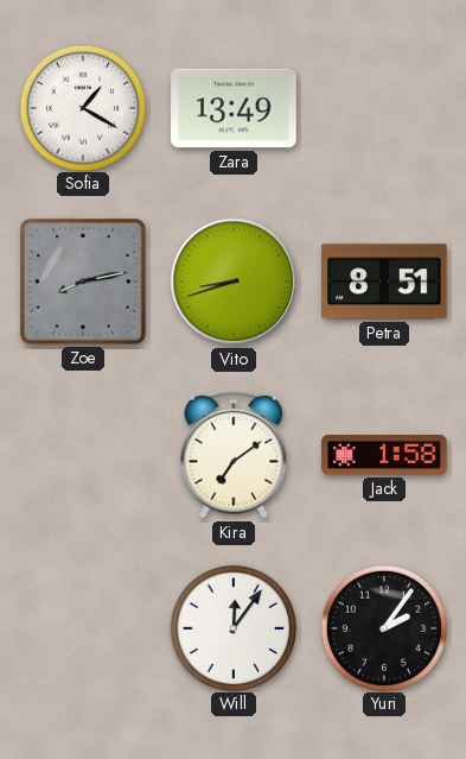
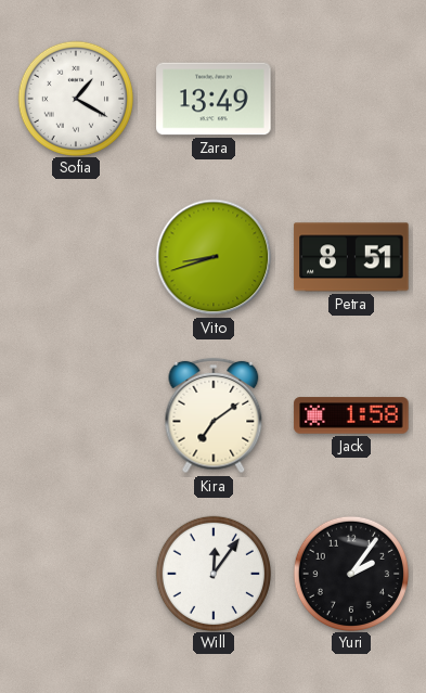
Zoe: 8:13 -> none
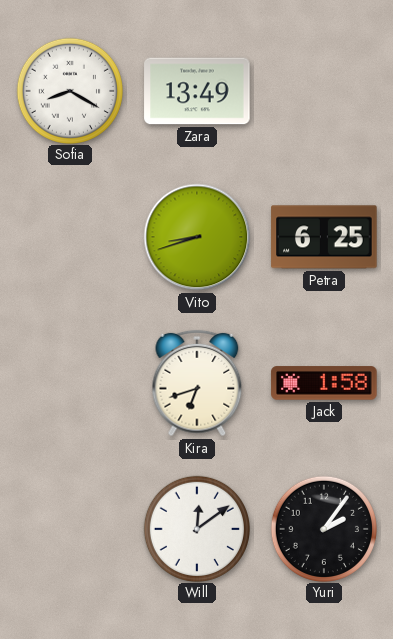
Sofia: 1:20 -> 8:20
Petra: 8:51 -> 6:25
Kira: 7:09 -> 6:42
Will: 12:06 -> 12:09
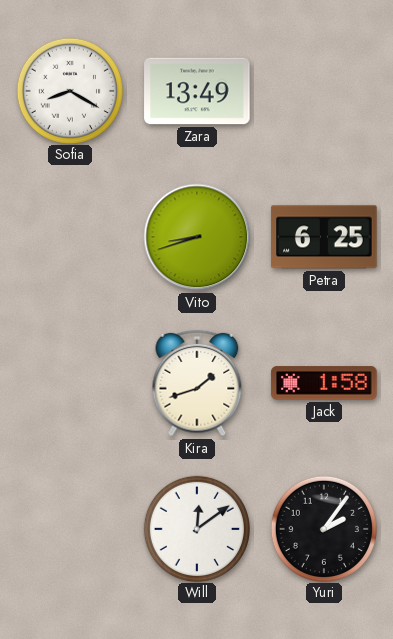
Kira: 6:42 -> 1:42
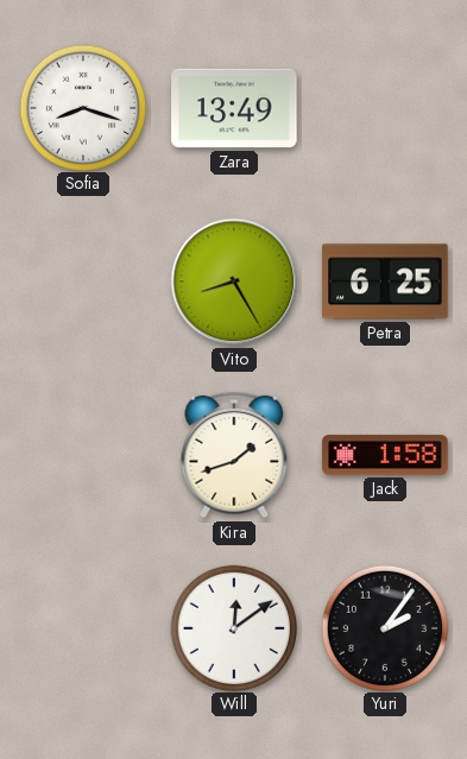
Sofia: 8:20 -> 8:18
Vito: 8:42 -> 8:25
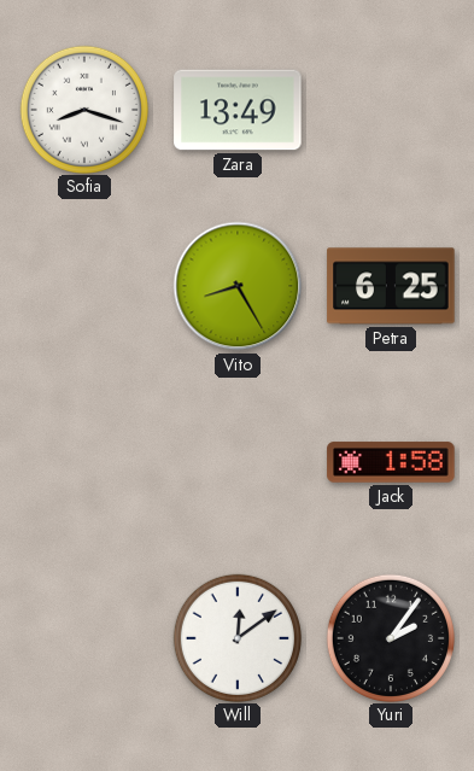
Kira: 1:42 -> none
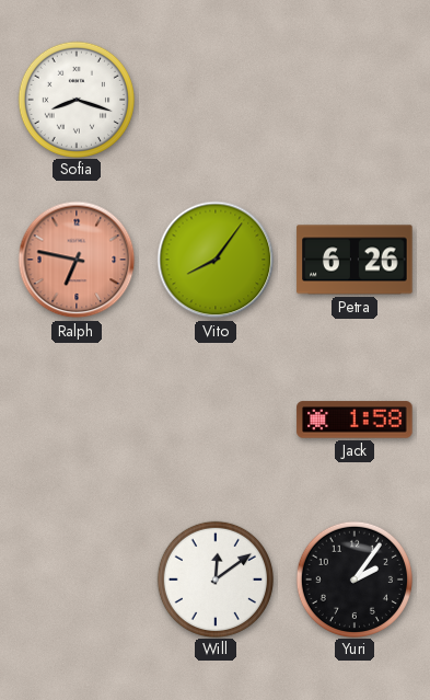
Zara: 13:49 -> none
Ralph: none -> 6:47
Vito: 8:25 -> 8:06
Petra: 6:25 -> 6:26
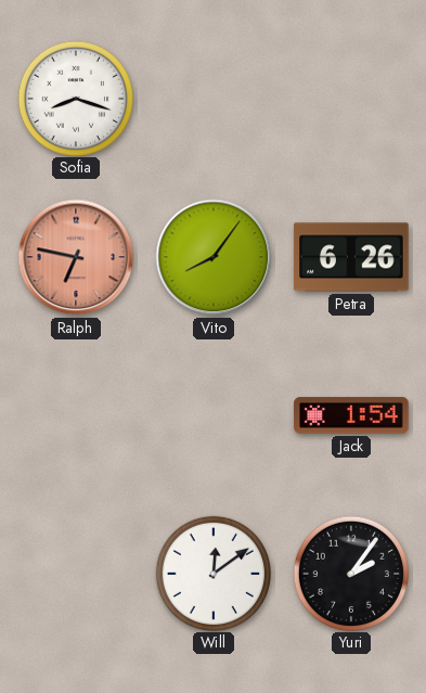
Jack: 1:58 -> 1:54
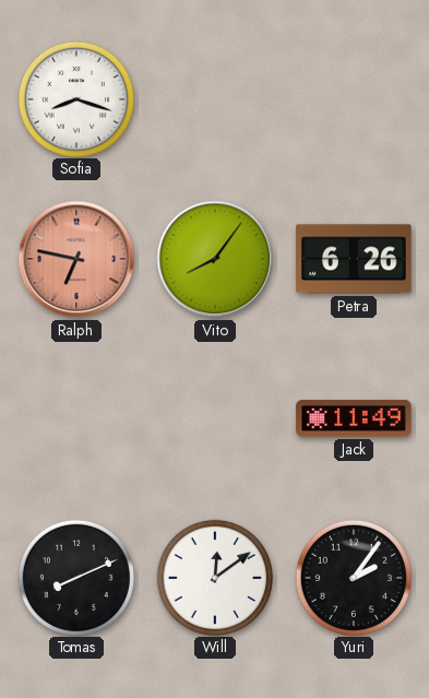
Jack: 1:54 -> 11:49
Tomas: none -> 8:11
